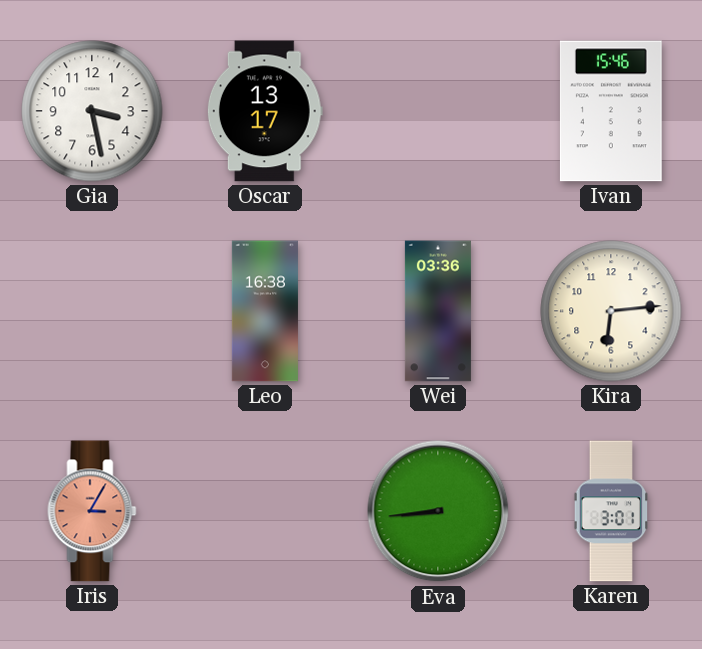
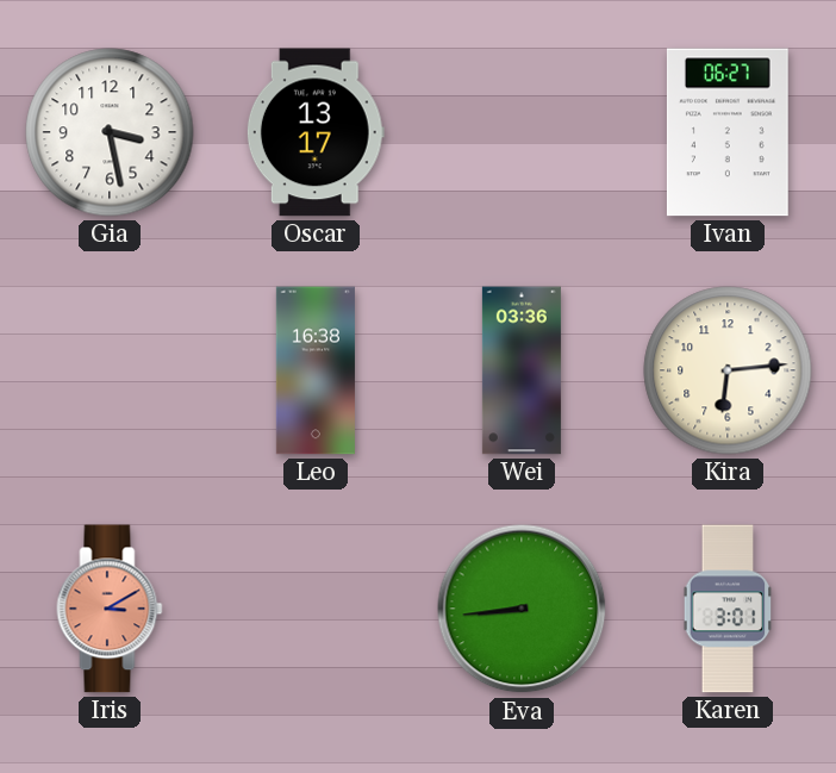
Ivan: 15:46 -> 06:27
Iris: 3:05 -> 3:10
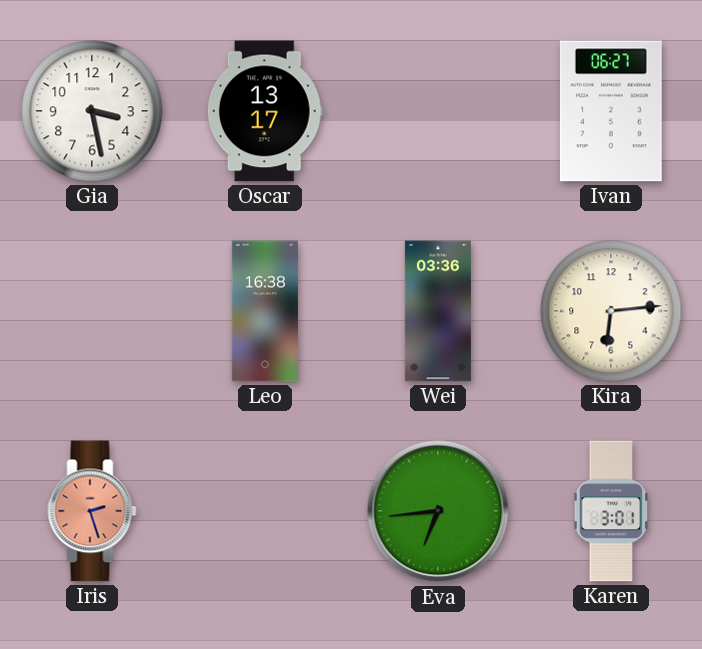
Iris: 3:10 -> 2:27
Eva: 8:44 -> 6:44
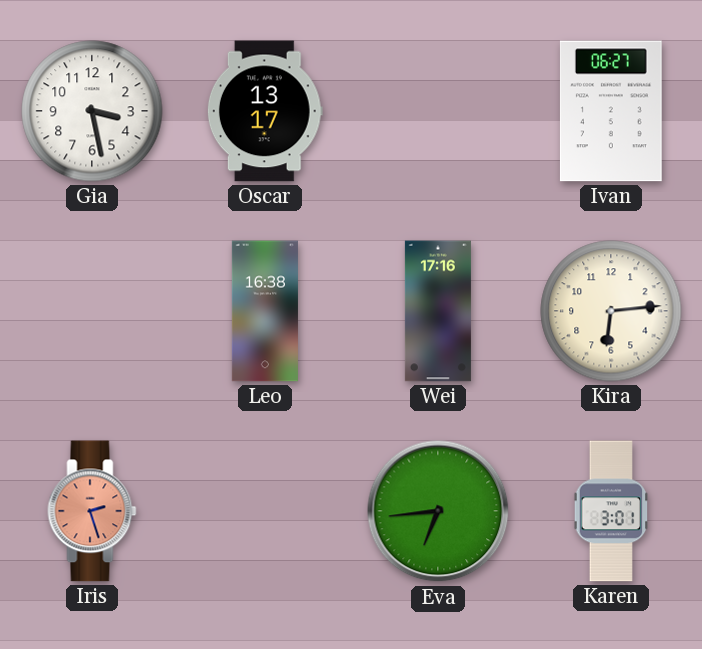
Wei: 03:36 -> 17:16
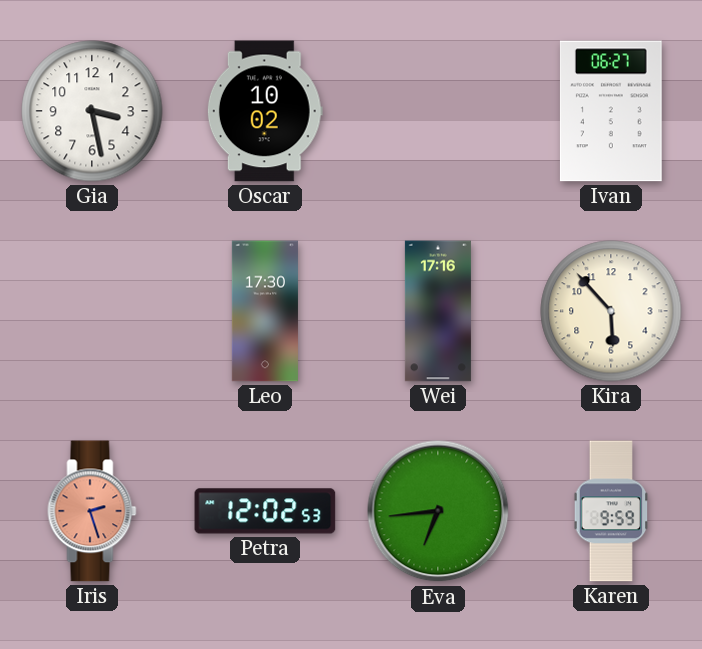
Oscar: 13:17 -> 10:02
Leo: 16:38 -> 17:30
Kira: 6:14 -> 5:53
Petra: none -> 12:02
Karen: 3:01 -> 9:59
